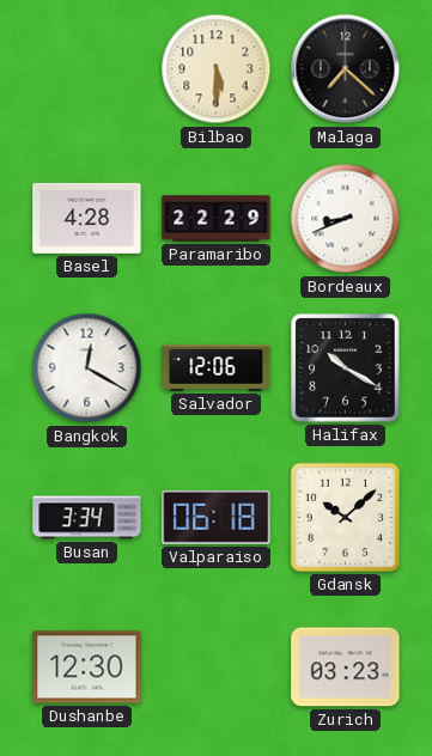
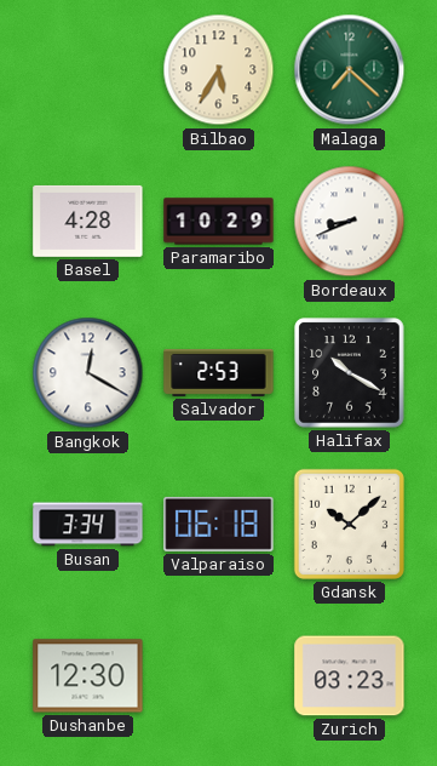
Bilbao: 5:30 -> 5:35
Malaga dial: black -> green
Paramaribo: 22:29 -> 10:29
Salvador: 12:06 -> 2:53
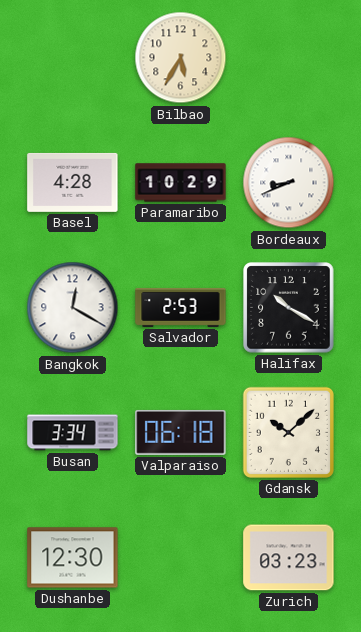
Malaga: 7:22 -> none
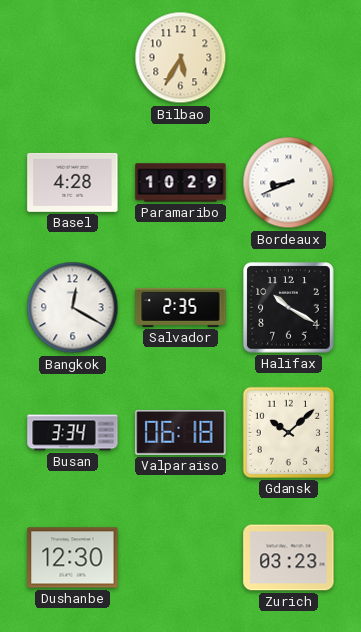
Salvador: 2:53 -> 2:35
